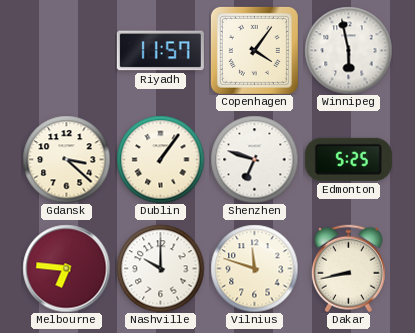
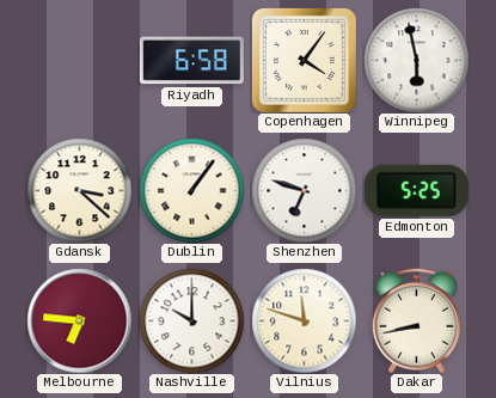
Riyadh: 11:57 -> 6:58
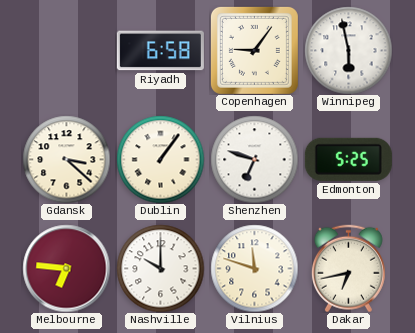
Copenhagen: 4:06 -> 9:06
Dakar: 8:43 -> 6:43
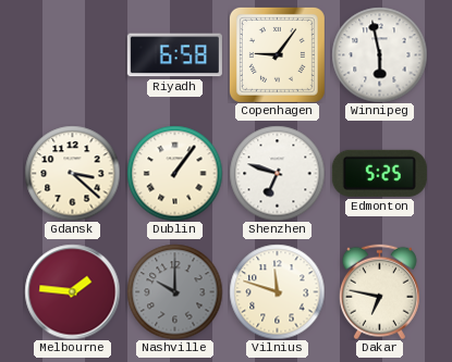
Melbourne: 6:46 -> 1:46
Nashville dial: white -> grey
Dakar: 6:43 -> 6:47
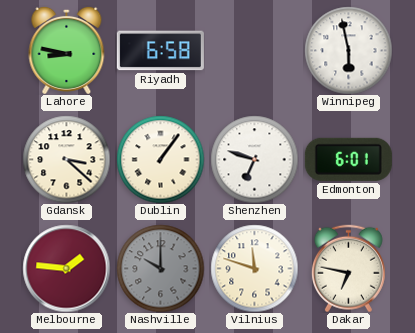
Lahore: none -> 8:47
Copenhagen: 9:06 -> none
Edmonton: 5:25 -> 6:01
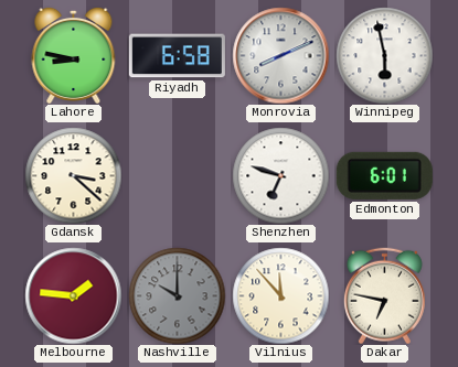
Monrovia: none -> 8:11
Dublin: 1:06 -> none
Vilnius: 11:48 -> 11:53
